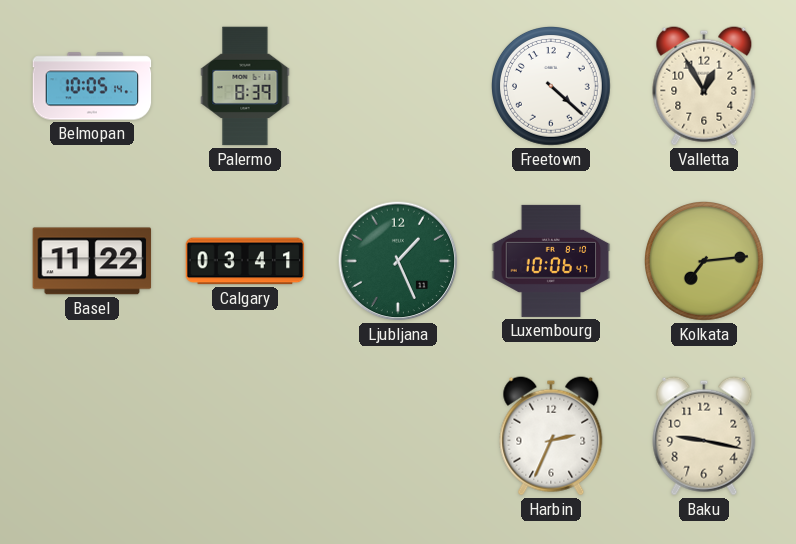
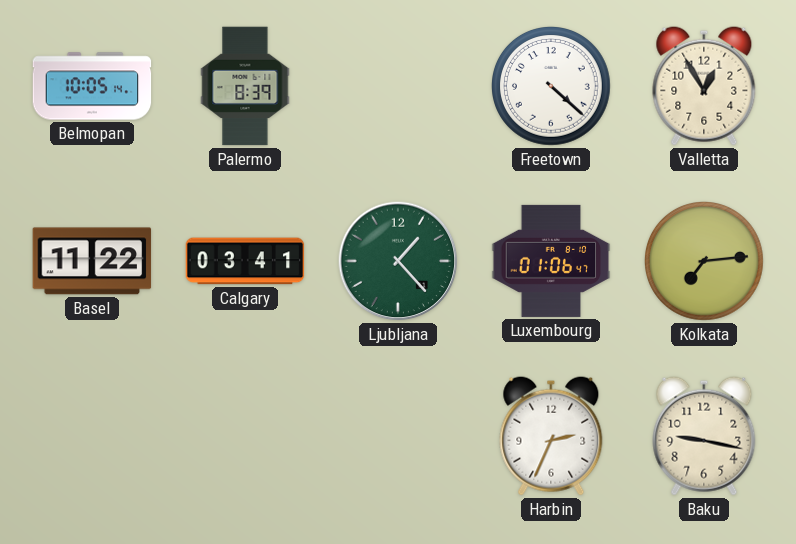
Ljubljana: 1:26 -> 1:23
Luxembourg: 10:06 -> 01:06
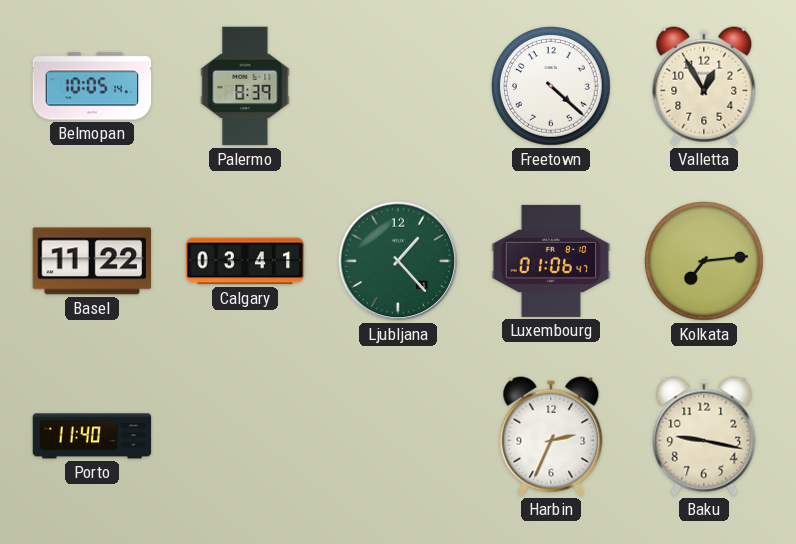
Porto: none -> 11:40
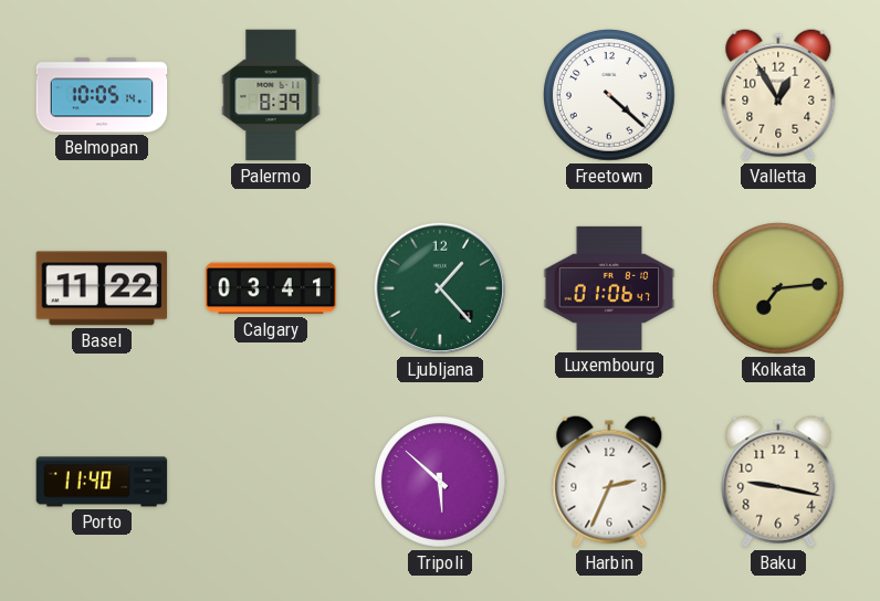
Tripoli: none -> 5:52
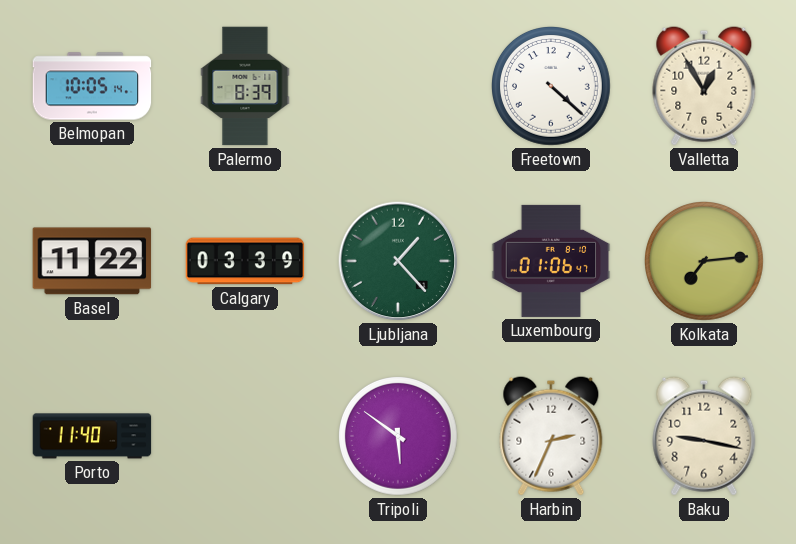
Calgary: 03:41 -> 03:39
Tripoli: 5:52 -> 5:51
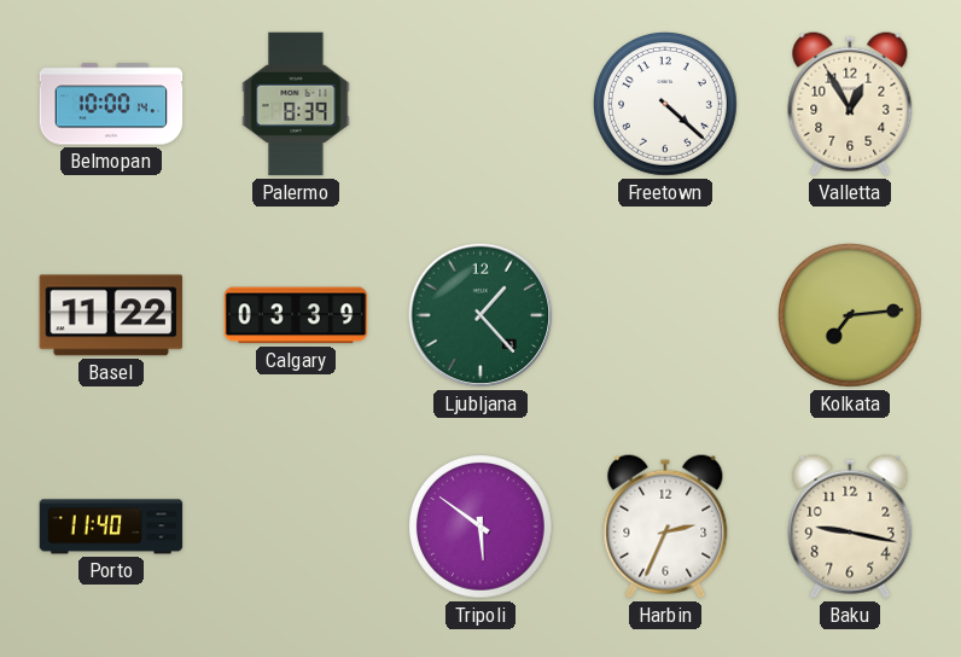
Belmopan: 10:05 -> 10:00
Luxembourg: 01:06 -> none
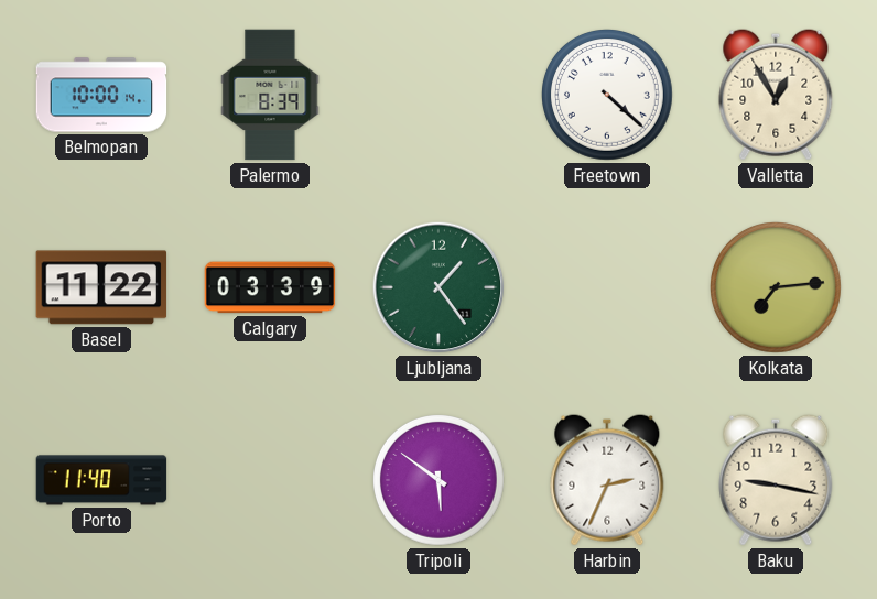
Ljubljana: 1:23 -> 1:24
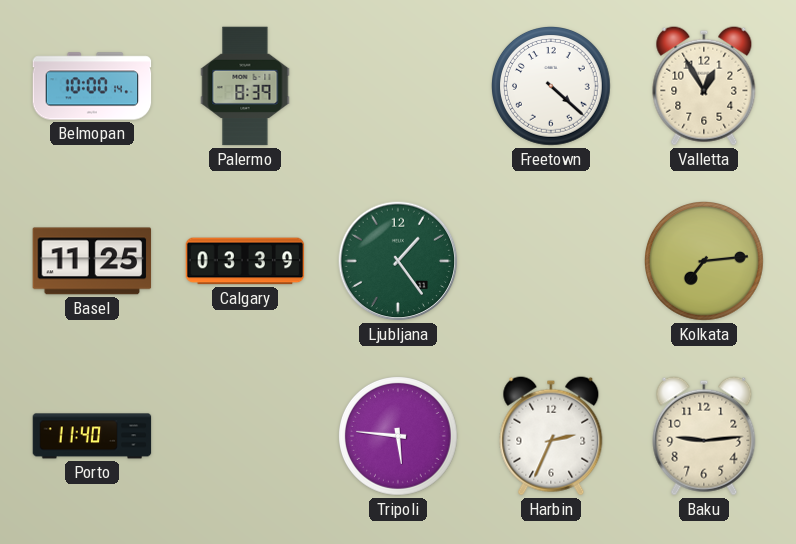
Basel: 11:22 -> 11:25
Tripoli: 5:51 -> 5:46
Baku: 9:17 -> 9:14
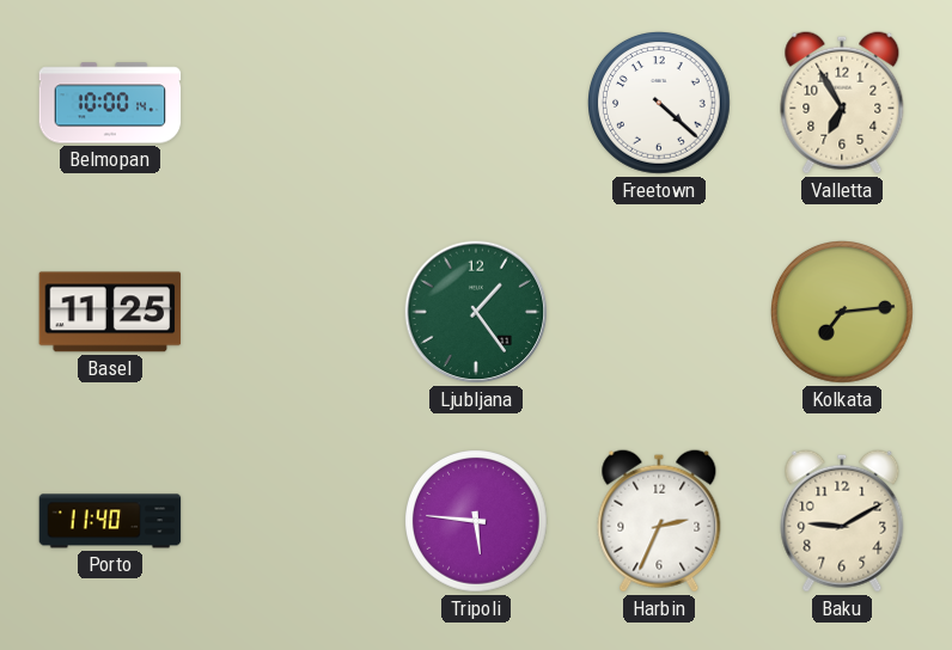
Palermo: 8:39 -> none
Valletta: 12:55 -> 6:55
Calgary: 03:39 -> none
Baku: 9:14 -> 9:10
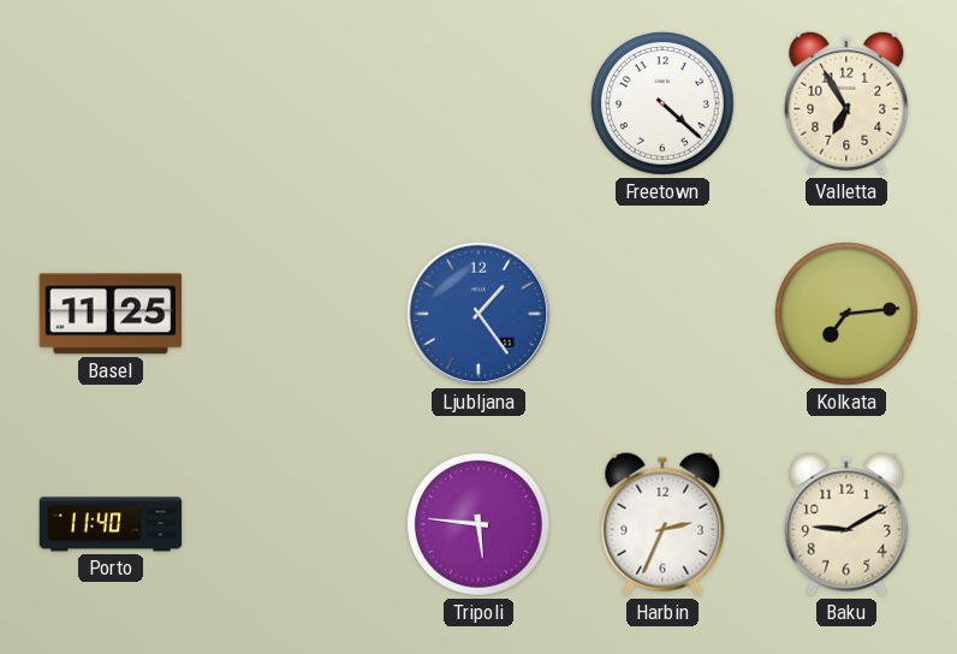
Belmopan: 10:00 -> none
Ljubljana dial: green -> blue
